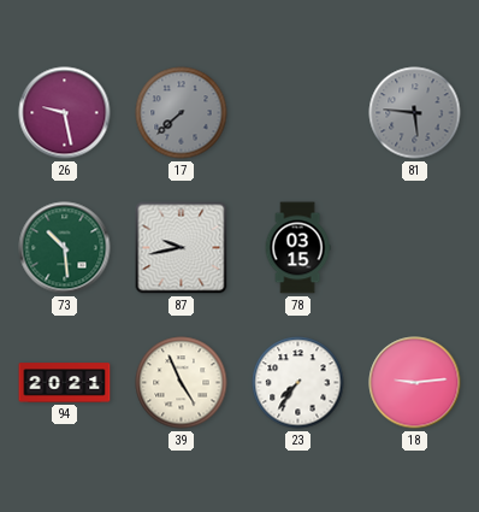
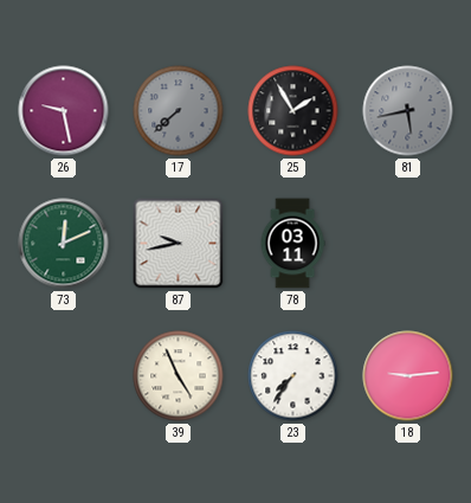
25: none -> 1:55
81: 5:46 -> 5:43
73: 10:29 -> 12:11
78: 03:15 -> 03:11
94: 20:21 -> none
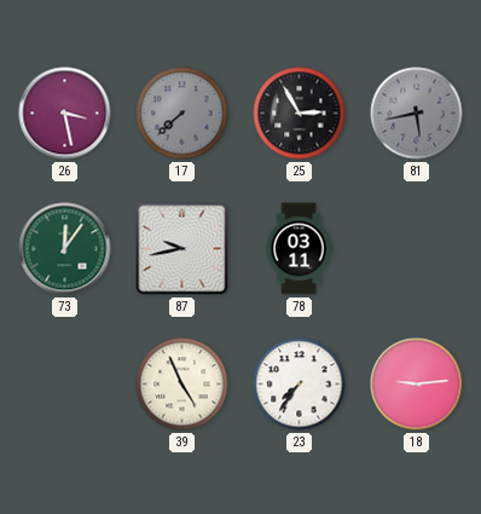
26: 9:28 -> 3:28
25: 1:55 -> 2:55
73: 12:11 -> 12:06
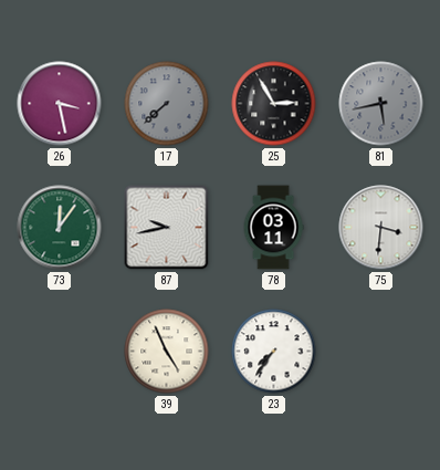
75: none -> 3:31
18: 9:14 -> none
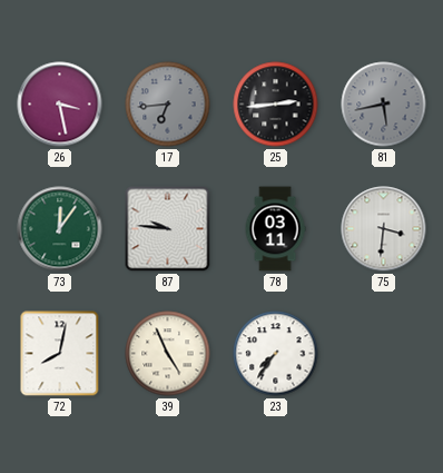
17: 7:38 -> 6:44
25: 2:55 -> 2:44
87: 9:43 -> 9:46
72: none -> 8:02
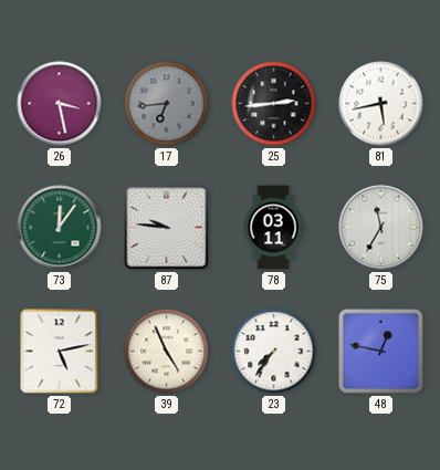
81 dial: grey -> white
75: 3:31 -> 11:35
72: 8:02 -> 5:13
48: none -> 12:47
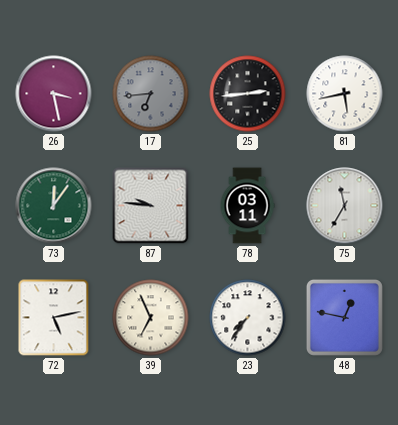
39: 4:56 -> 6:56
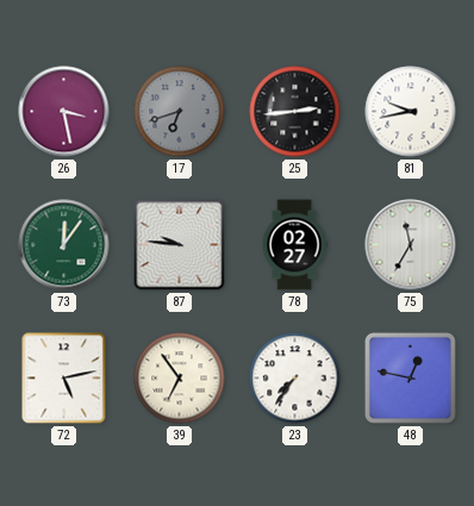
17: 6:44 -> 6:42
81: 5:43 -> 9:43
78: 03:11 -> 02:27
39: 6:56 -> 6:54
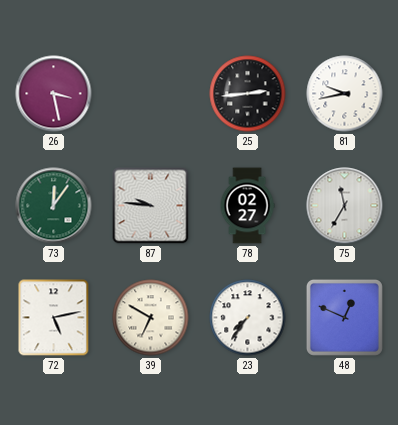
17: 6:42 -> none
39: 6:54 -> 6:50
48: 12:47 -> 12:49
